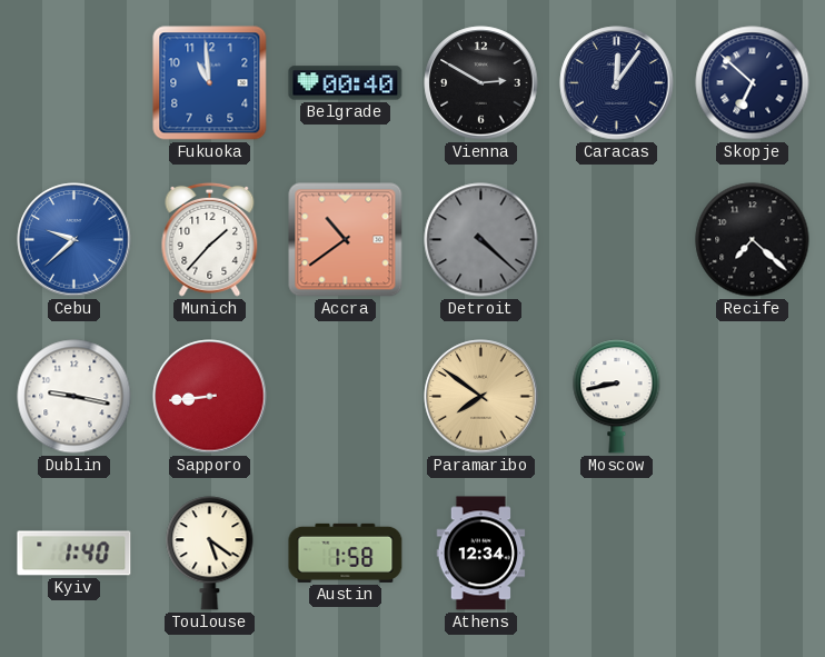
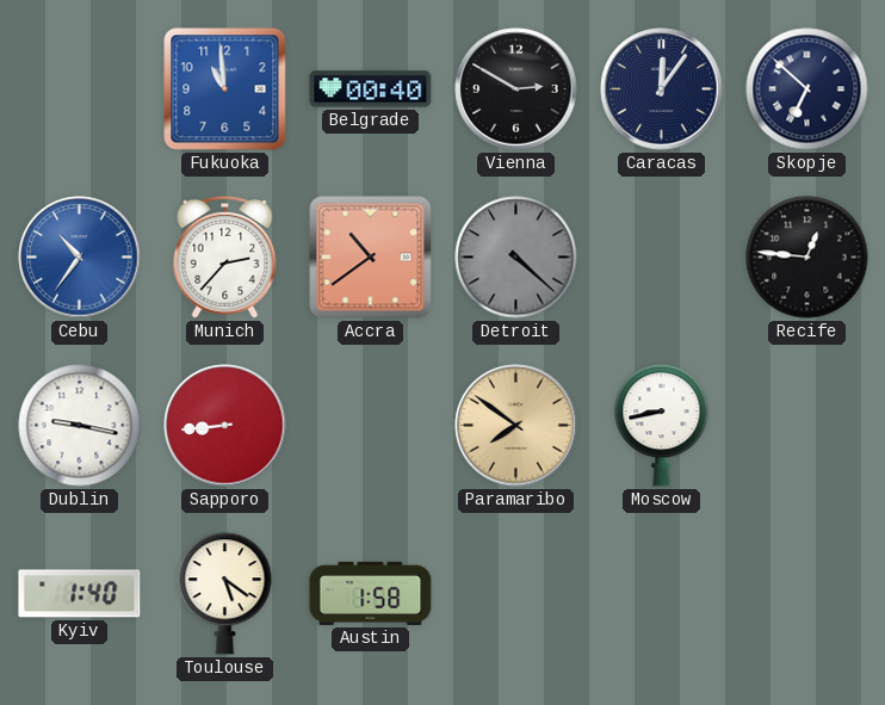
Cebu: 9:38 -> 10:36
Munich: 1:37 -> 2:37
Recife: 7:22 -> 12:46
Athens: 12:34 -> none
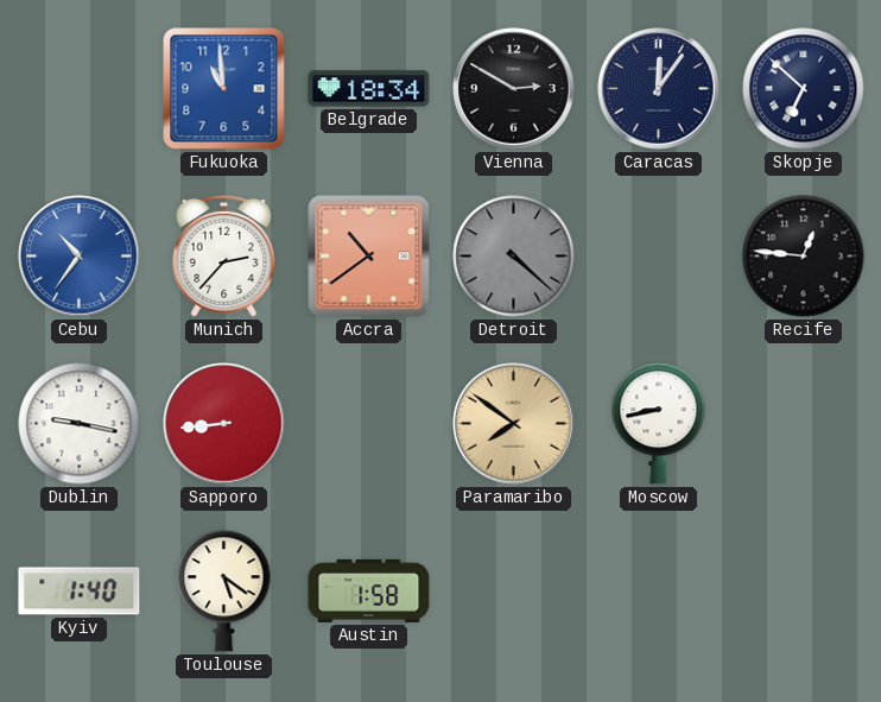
Belgrade: 00:40 -> 18:34
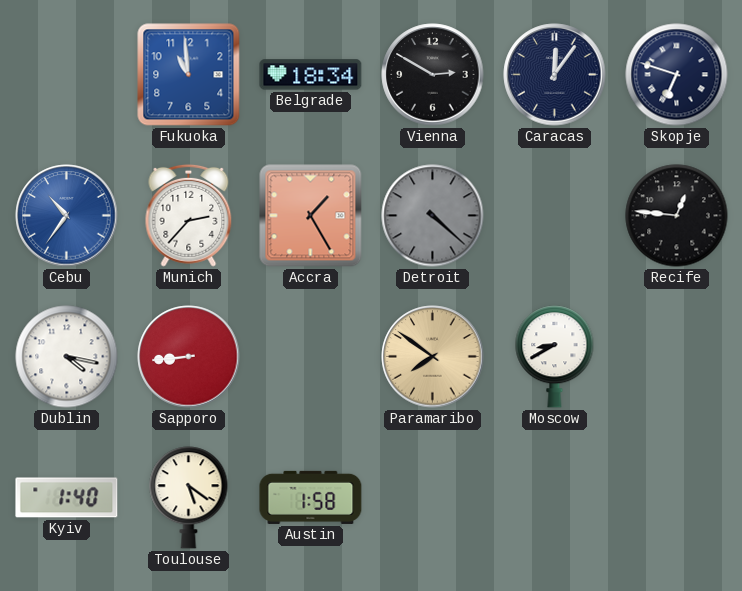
Skopje: 6:52 -> 6:48
Accra: 10:39 -> 1:25
Dublin: 9:17 -> 4:17
Moscow: 8:43 -> 8:40
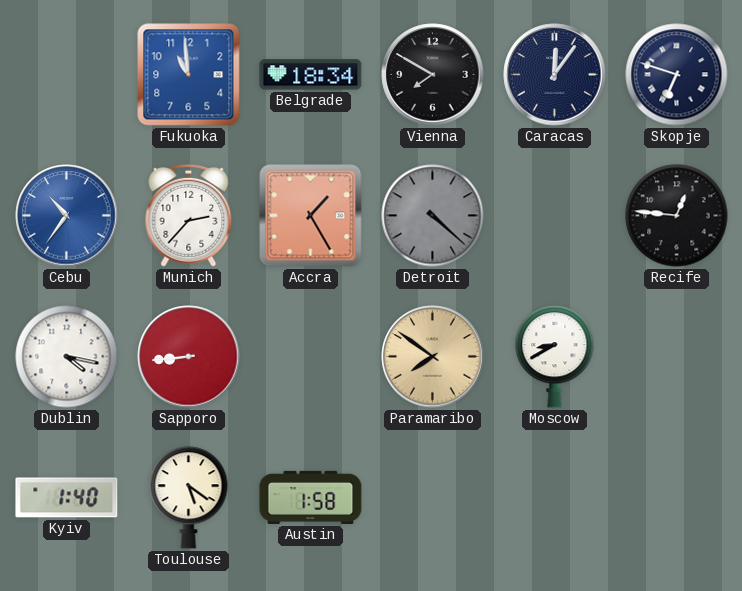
Vienna: 2:50 -> 7:50
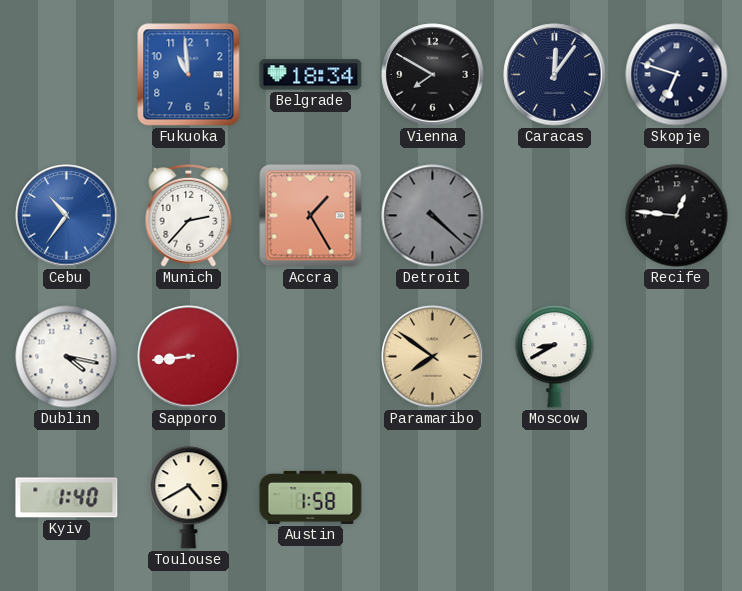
Toulouse: 5:21 -> 4:40
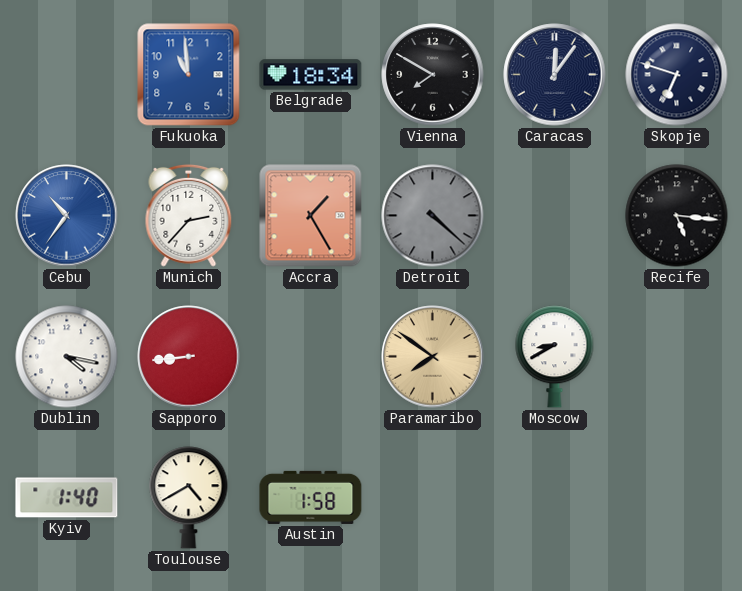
Recife: 12:46 -> 5:16
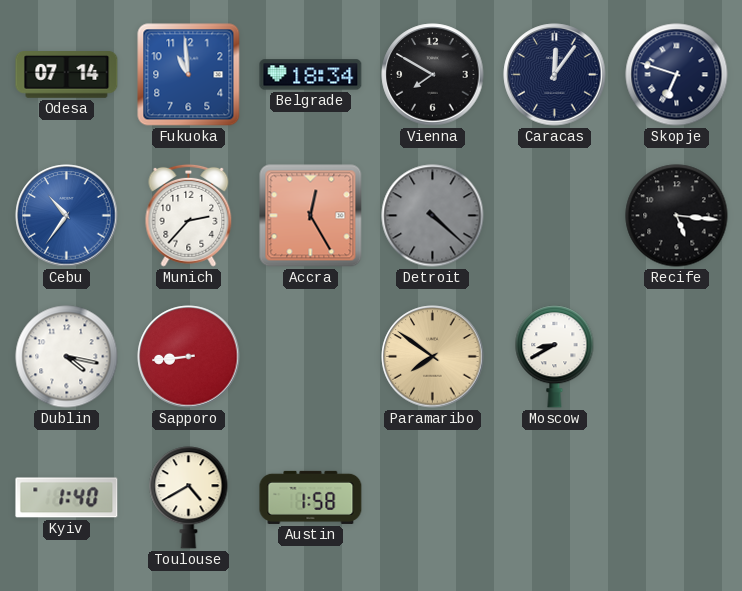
Odesa: none -> 07:14
Accra: 1:25 -> 12:25
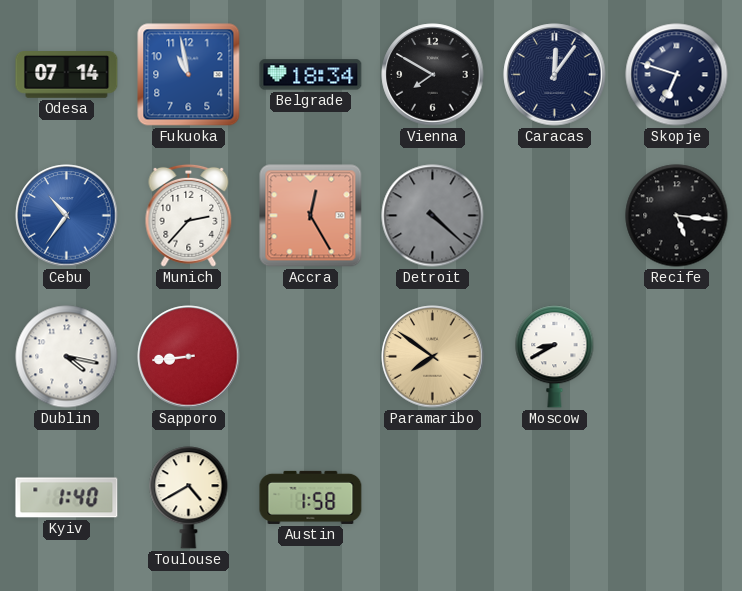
Fukuoka: 10:59 -> 10:58
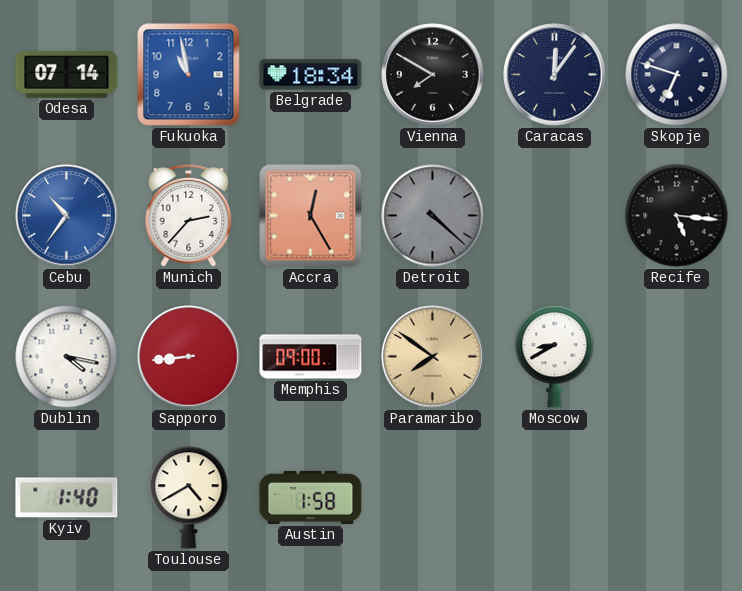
Memphis: none -> 09:00
